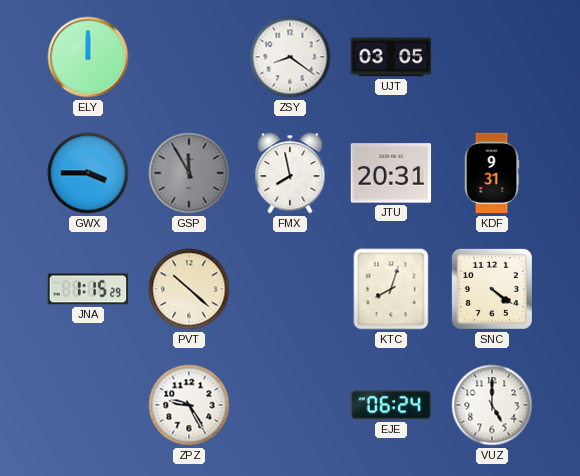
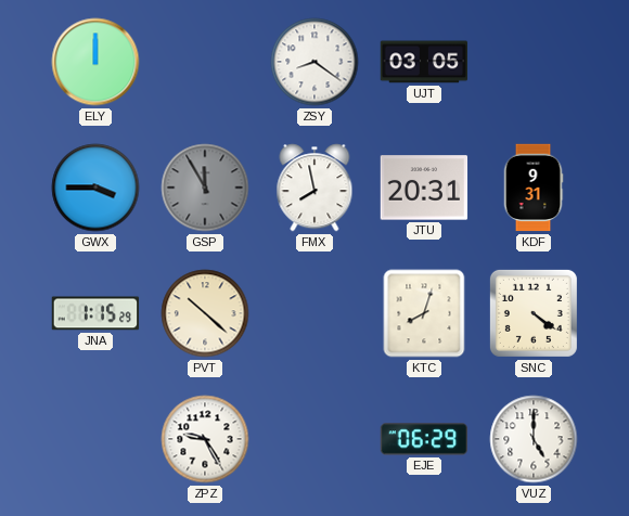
EJE: 06:24 -> 06:29
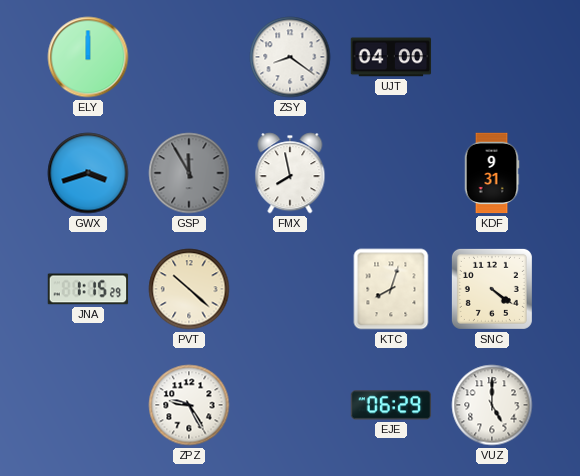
UJT: 03:05 -> 04:00
GWX: 3:45 -> 3:42
JTU: 20:31 -> none
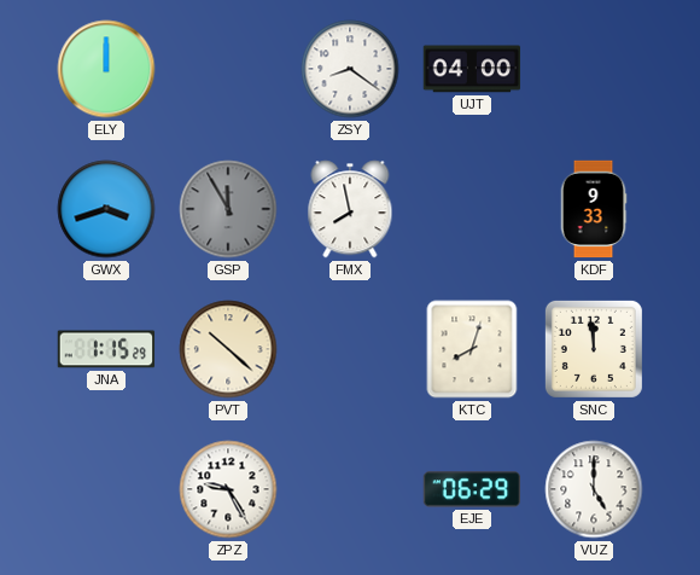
KDF: 9:31 -> 9:33
SNC: 4:21 -> 11:59
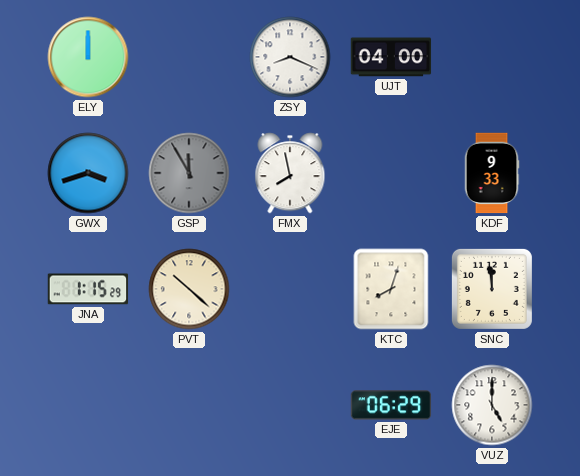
ZSY: 8:21 -> 8:19
ZPZ: 9:25 -> none
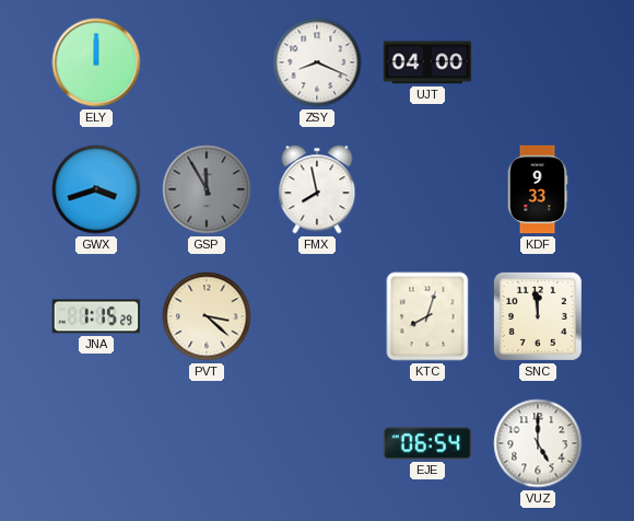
PVT: 10:22 -> 3:22
EJE: 06:29 -> 06:54
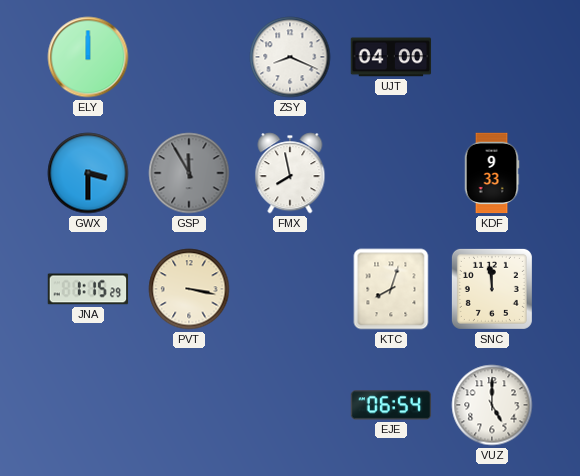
GWX: 3:42 -> 3:30
PVT: 3:22 -> 3:17
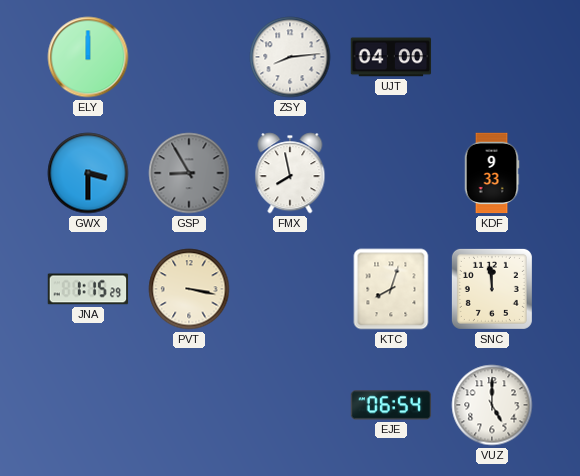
ZSY: 8:19 -> 8:14
GSP: 11:55 -> 8:55
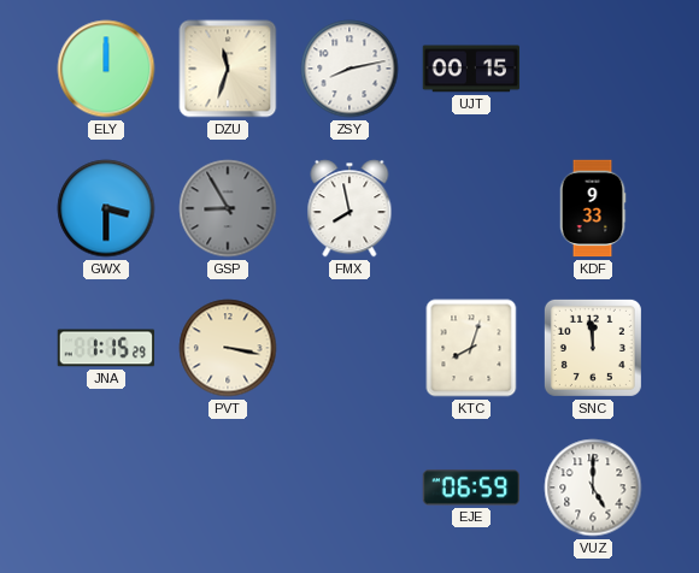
DZU: none -> 11:33
ZSY: 8:14 -> 8:13
UJT: 04:00 -> 00:15
EJE: 06:54 -> 06:59
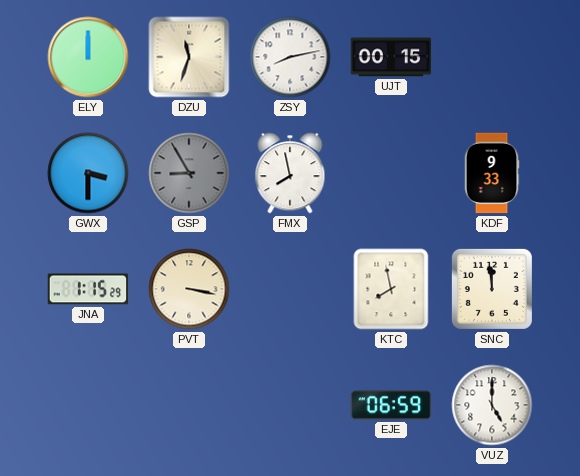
KTC: 8:03 -> 7:58
